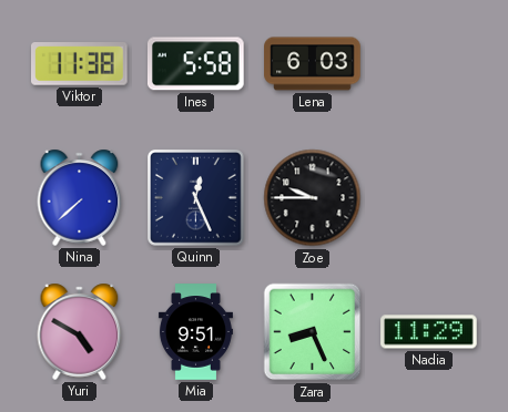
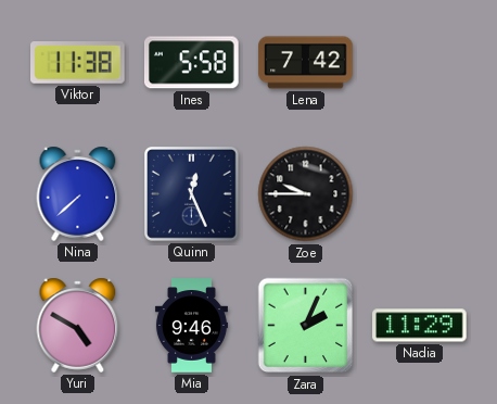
Lena: 6:03 -> 7:42
Mia: 9:51 -> 9:46
Zara: 8:26 -> 2:04
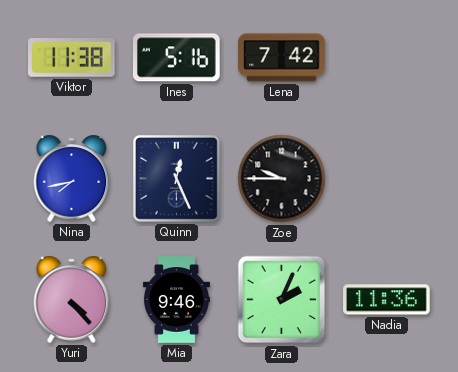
Ines: 5:58 -> 5:16
Nina: 7:38 -> 7:43
Yuri: 4:50 -> 4:23
Nadia: 11:29 -> 11:36
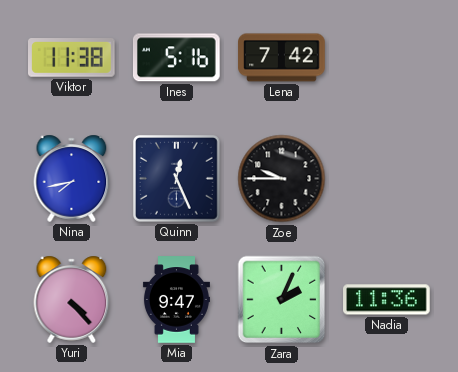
Mia: 9:46 -> 9:47
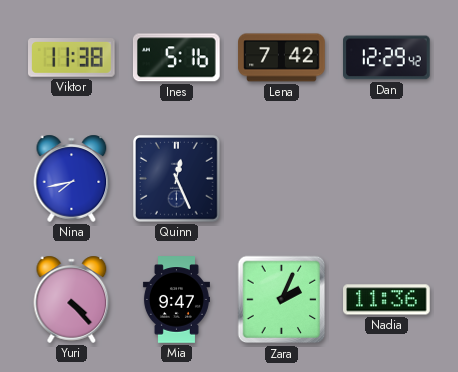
Dan: none -> 12:29
Zoe: 9:45 -> none
